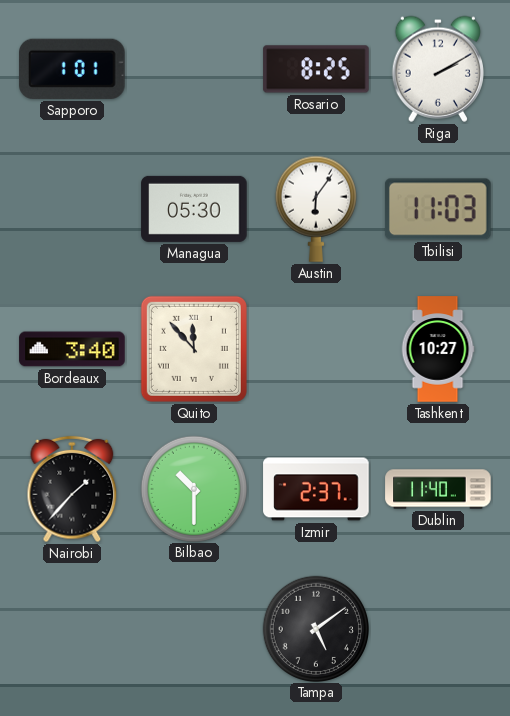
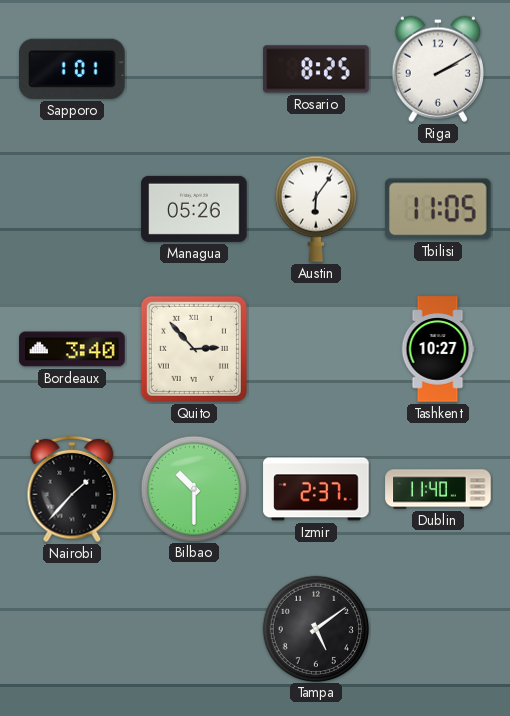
Managua: 05:30 -> 05:26
Tbilisi: 11:03 -> 11:05
Quito: 11:53 -> 2:53
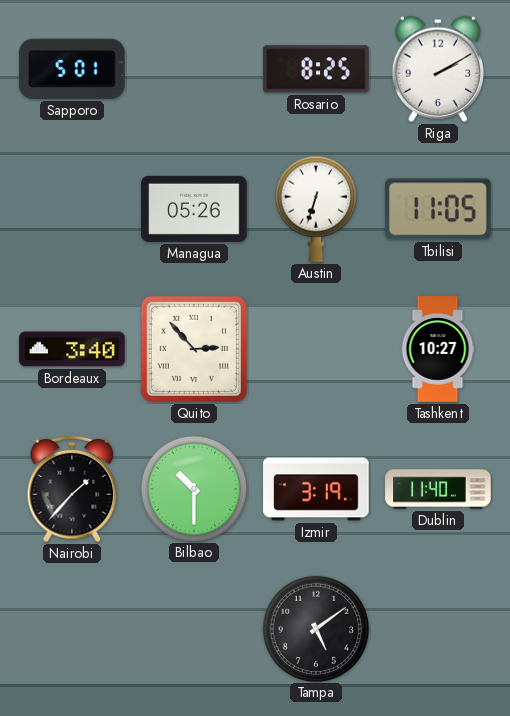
Sapporo: 1:01 -> 5:01
Austin: 6:06 -> 6:33
Izmir: 2:37 -> 3:19
